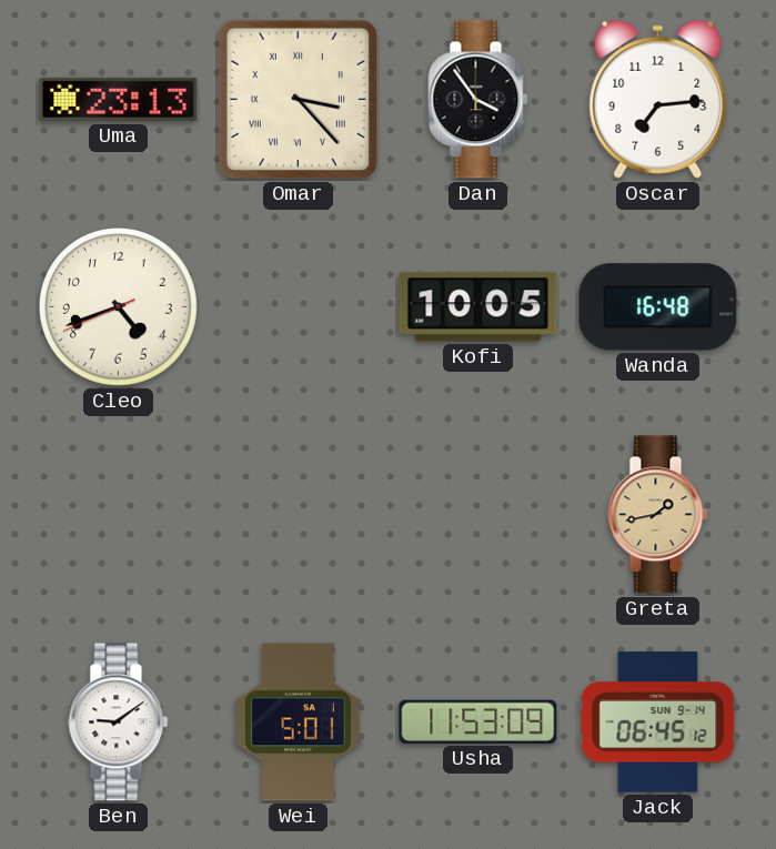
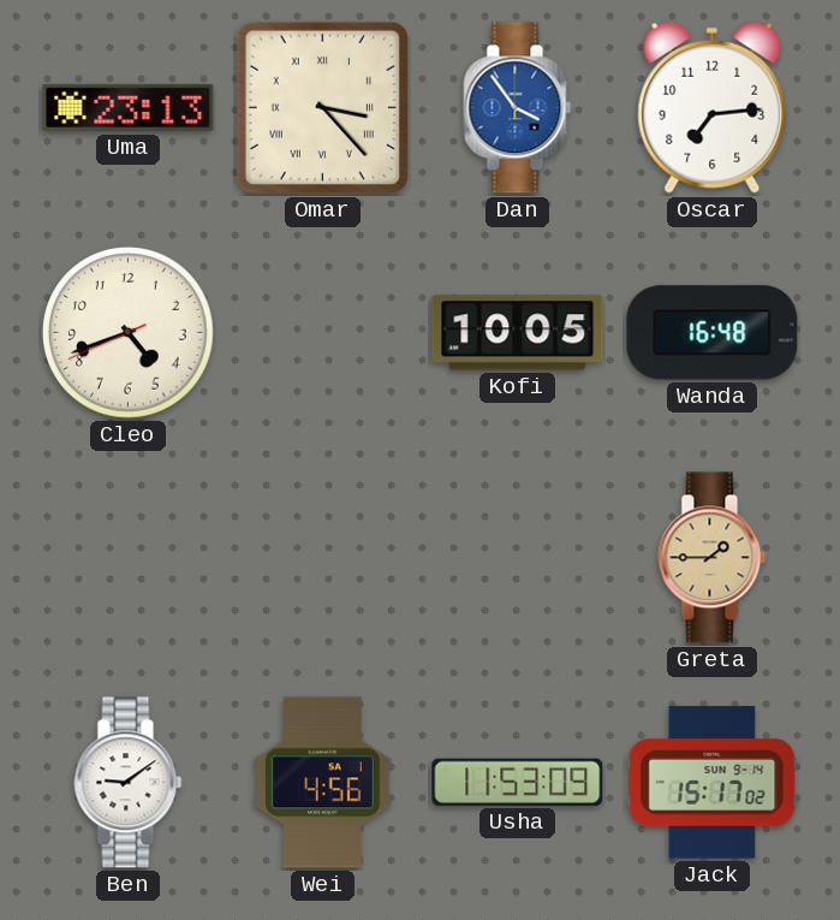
Dan dial: black -> blue
Greta: 1:43 -> 1:45
Wei: 5:01 -> 4:56
Jack: 06:45 -> 15:17
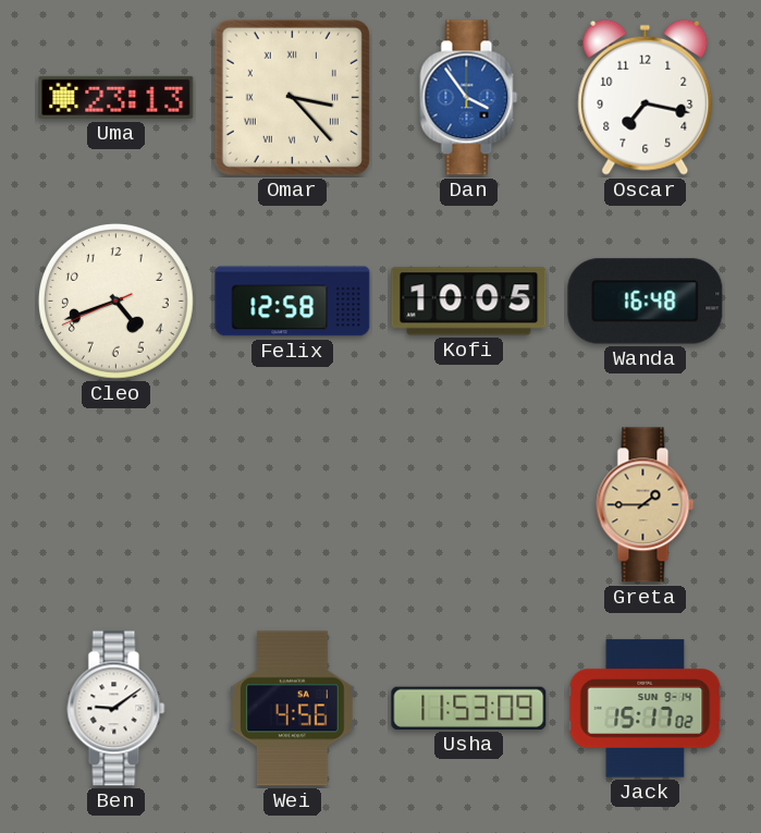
Oscar: 7:14 -> 7:17
Felix: none -> 12:58
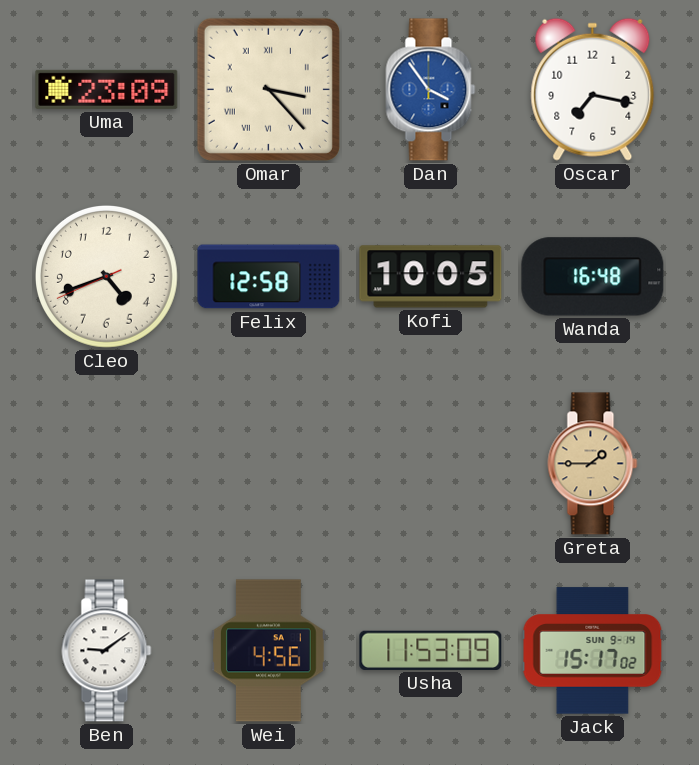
Uma: 23:13 -> 23:09
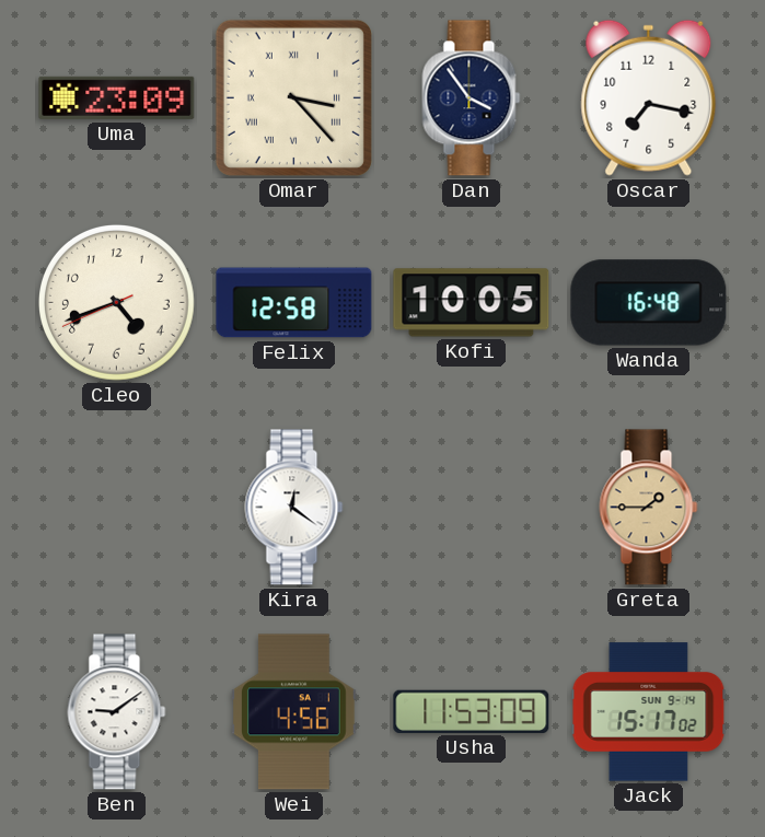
Dan dial: blue -> navy
Kira: none -> 12:21
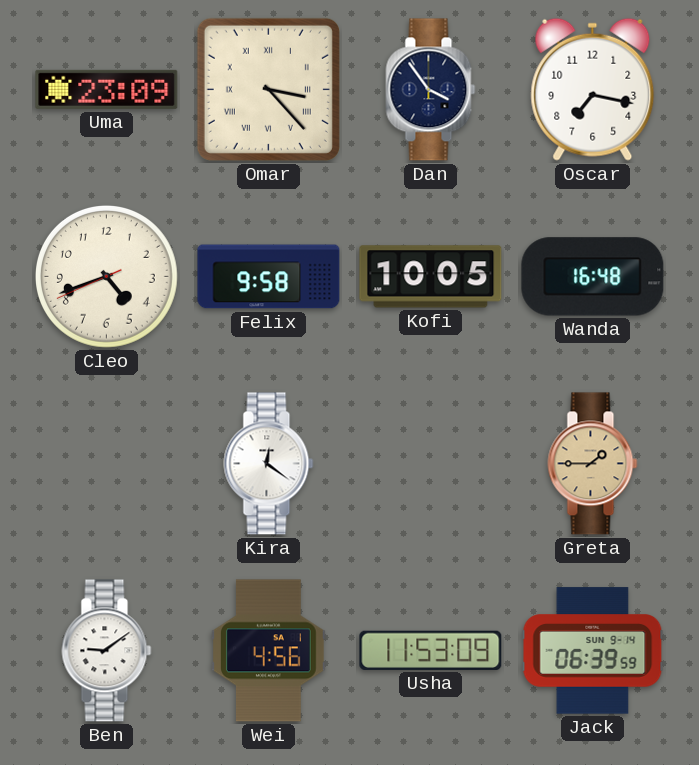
Felix: 12:58 -> 9:58
Jack: 15:17 -> 06:39
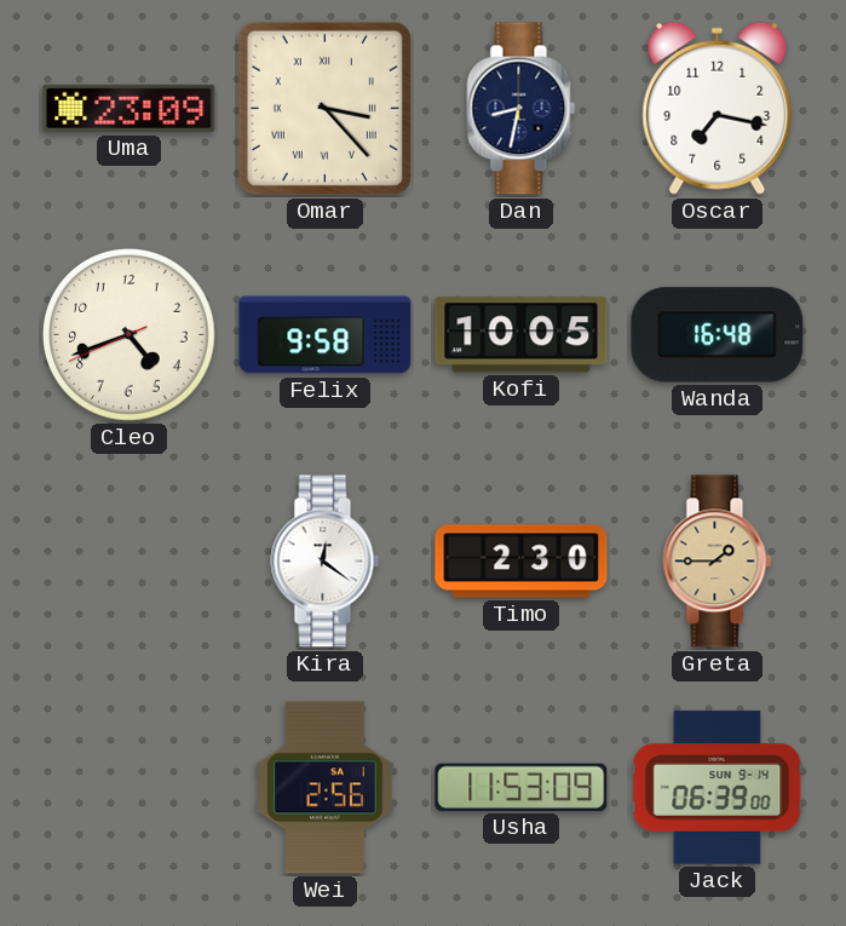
Dan: 3:54 -> 8:32
Timo: none -> 2:30
Ben: 9:09 -> none
Wei: 4:56 -> 2:56
Jack: 06:39:59 -> 06:39:00
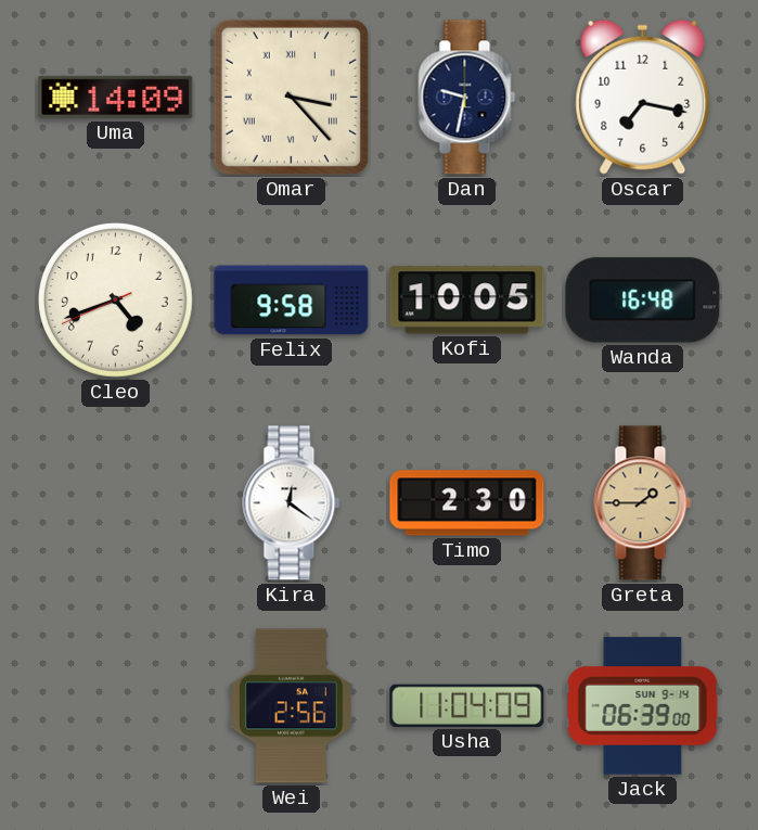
Uma: 23:09 -> 14:09
Dan: 8:32 -> 9:32
Usha: 11:53 -> 11:04
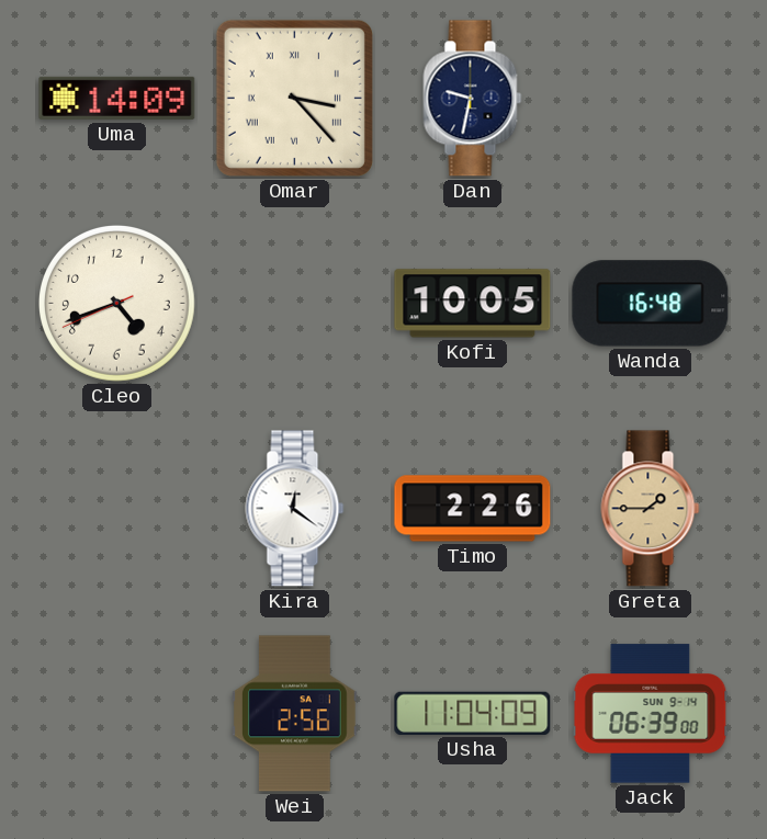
Oscar: 7:17 -> none
Felix: 9:58 -> none
Timo: 2:30 -> 2:26
